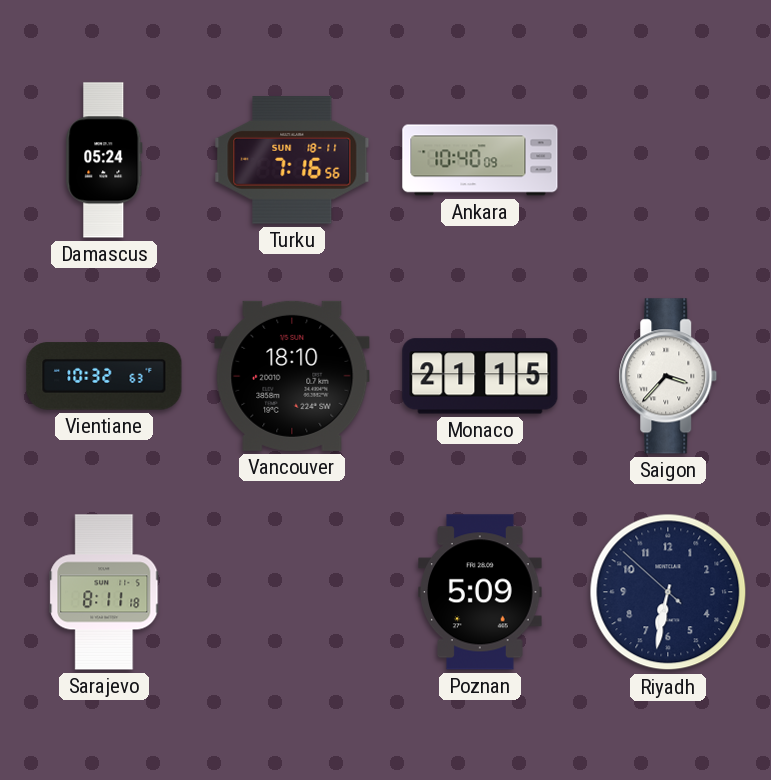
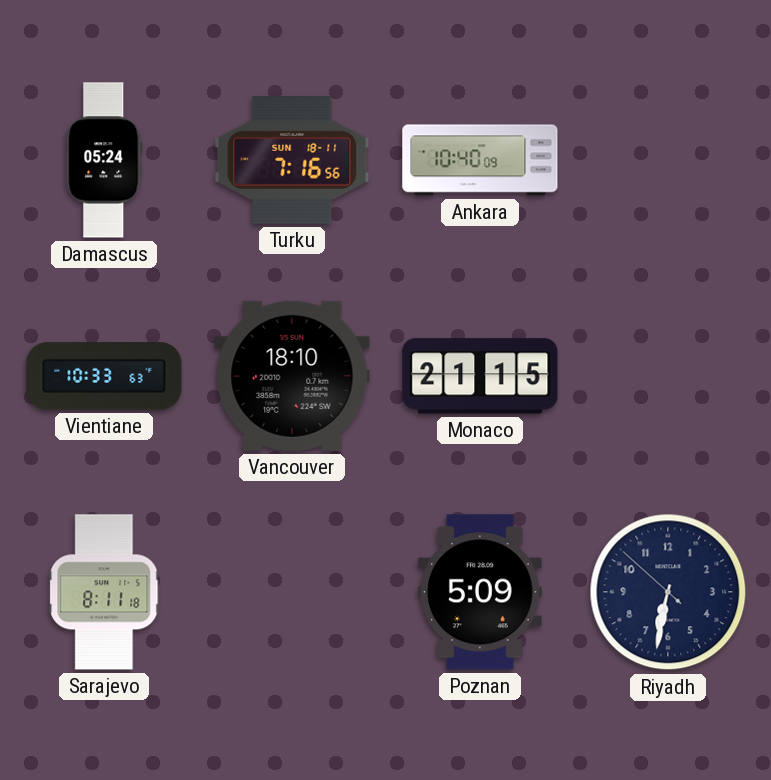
Vientiane: 10:32 -> 10:33
Saigon: 3:37 -> none
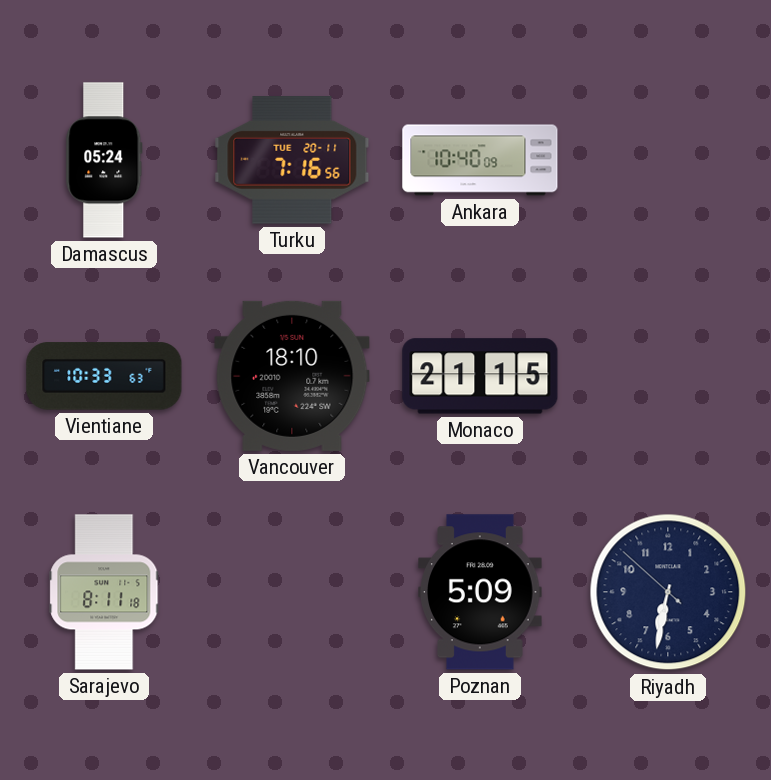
Turku date: SUN 18-11 -> TUE 20-11
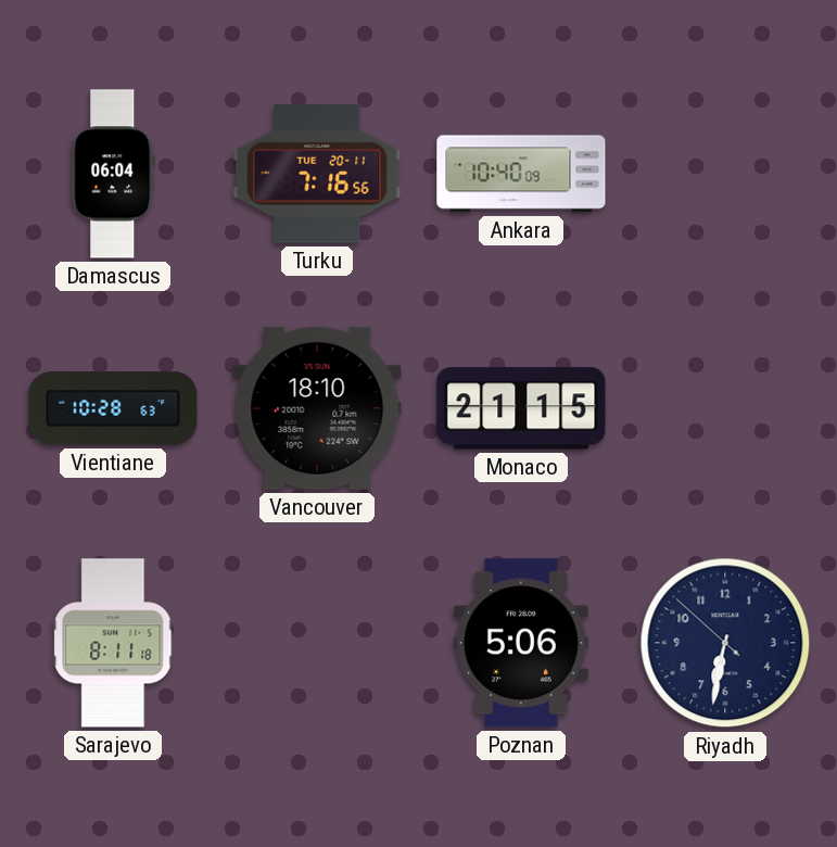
Damascus: 05:24 -> 06:04
Vientiane: 10:33 -> 10:28
Poznan: 5:09 -> 5:06
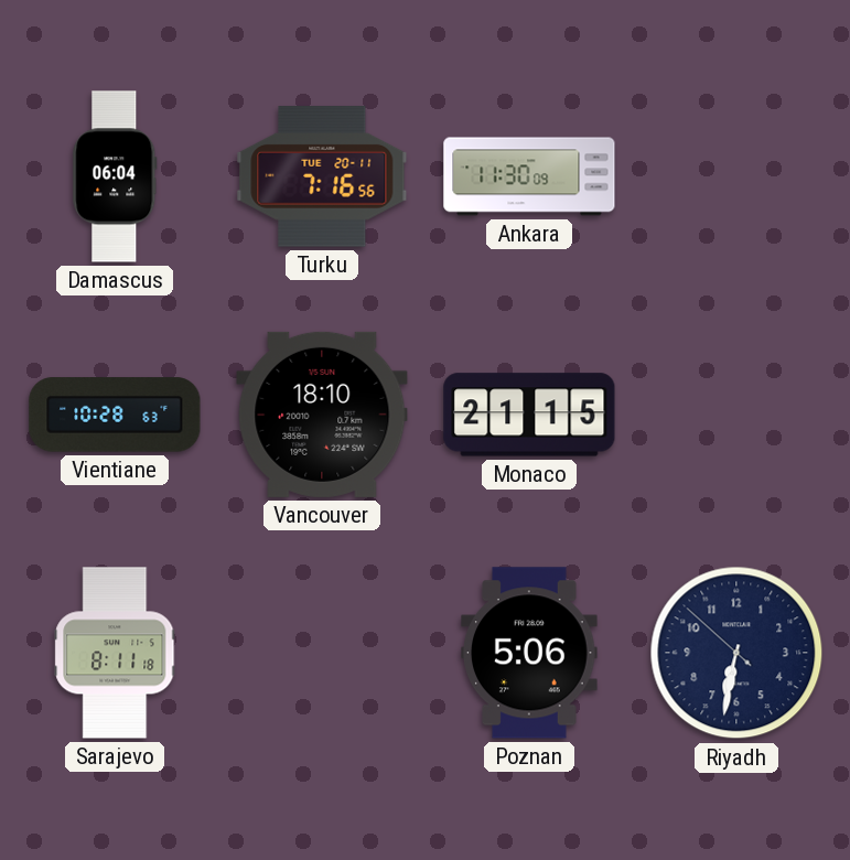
Ankara: 10:40 -> 11:30
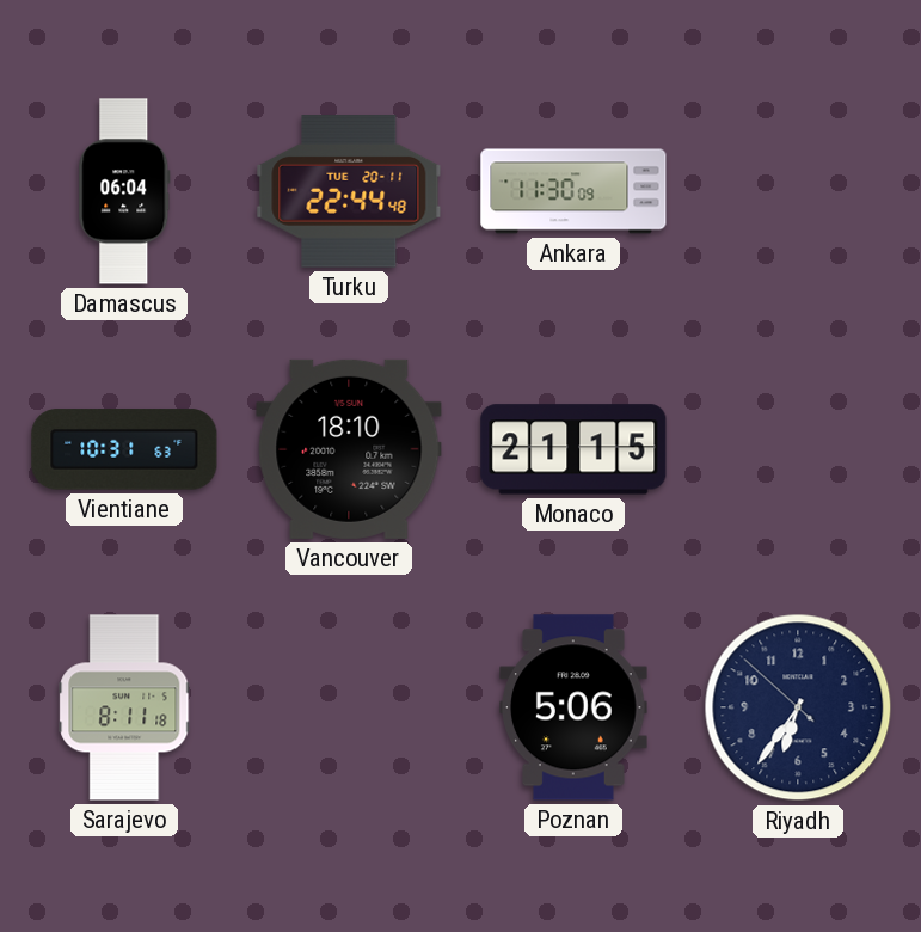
Turku: 7:16 -> 22:44
Vientiane: 10:28 -> 10:31
Riyadh: 6:31 -> 6:35
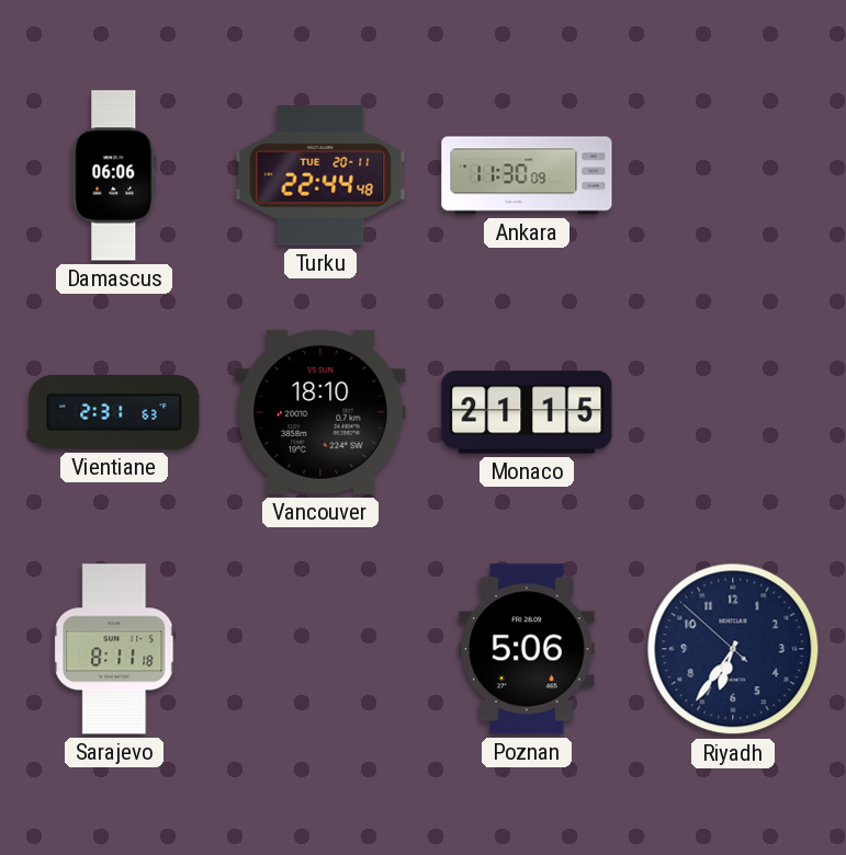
Damascus: 06:04 -> 06:06
Vientiane: 10:31 -> 2:31
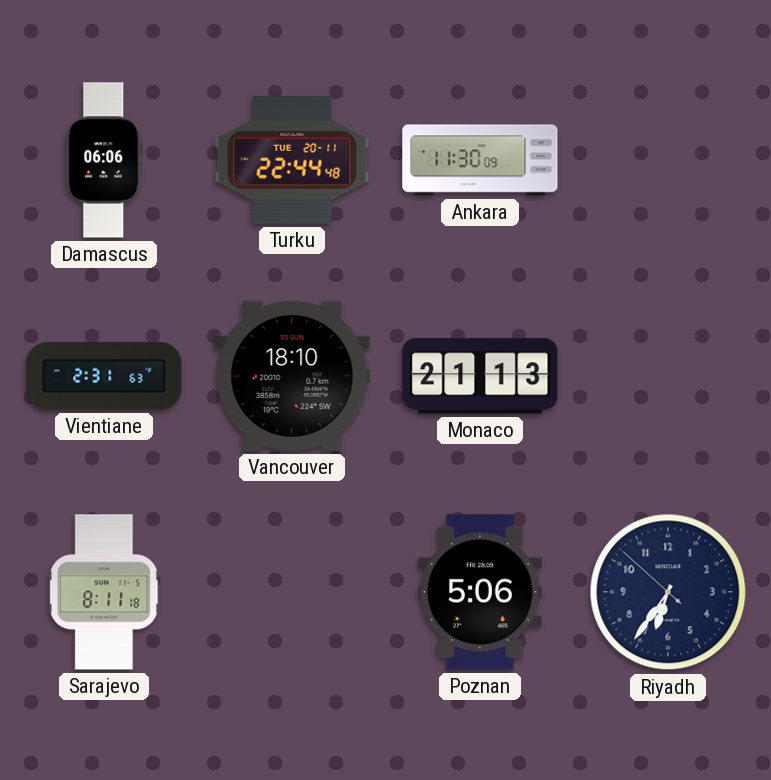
Monaco: 21:15 -> 21:13
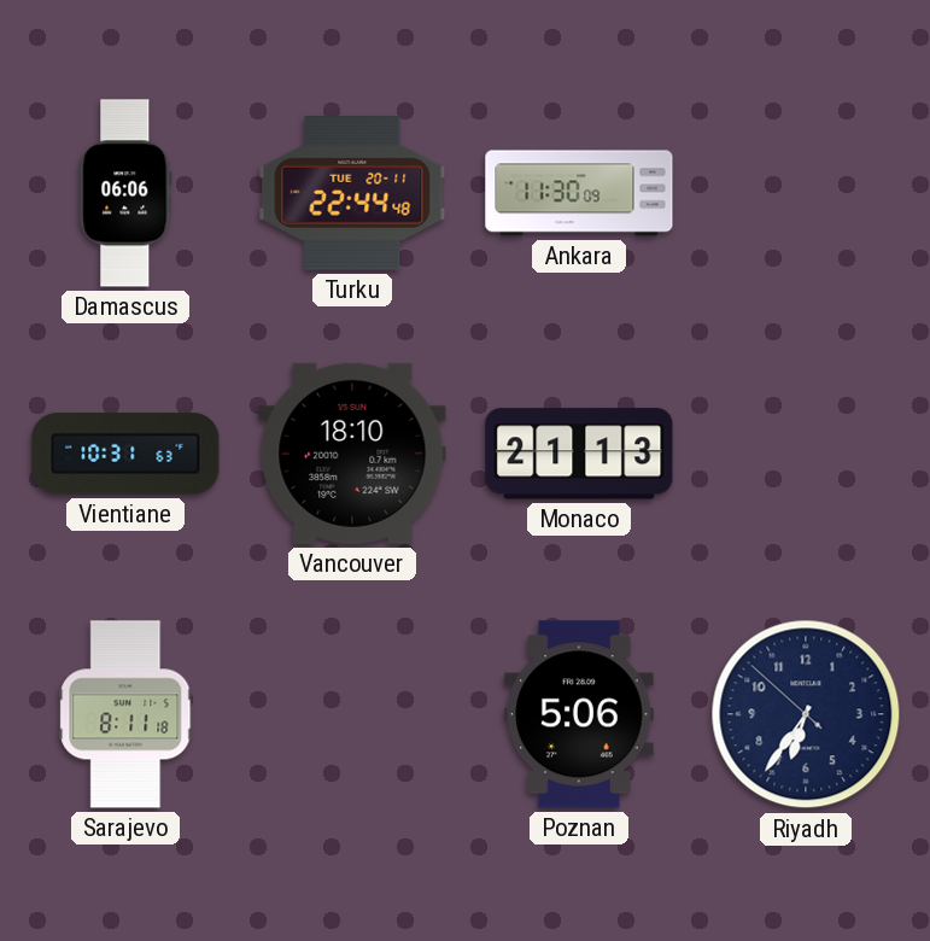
Vientiane: 2:31 -> 10:31
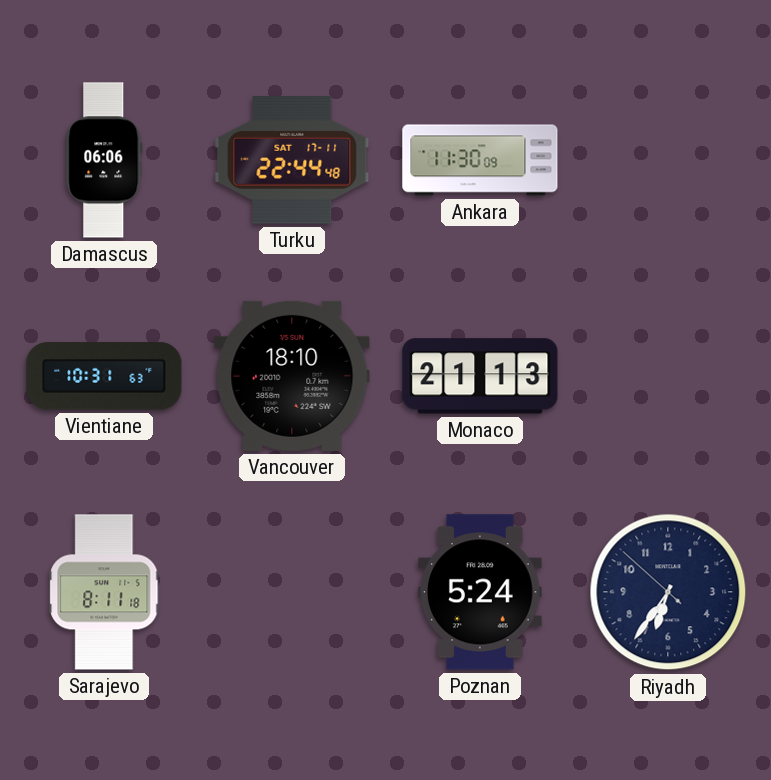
Turku date: TUE 20-11 -> SAT 17-11
Poznan: 5:06 -> 5:24
